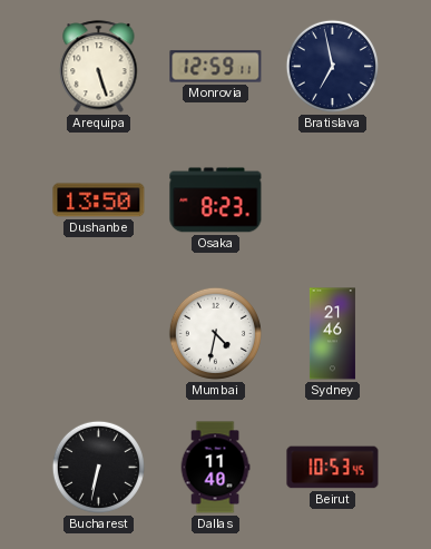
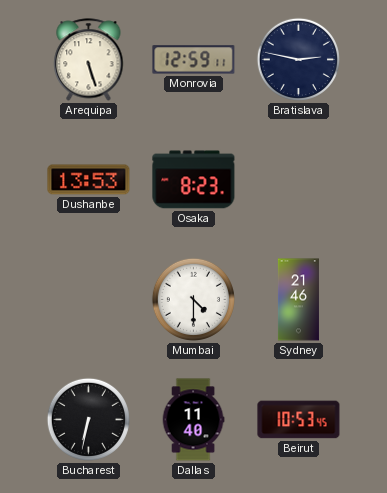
Bratislava: 6:58 -> 2:47
Dushanbe: 13:50 -> 13:53
Mumbai: 4:32 -> 4:30
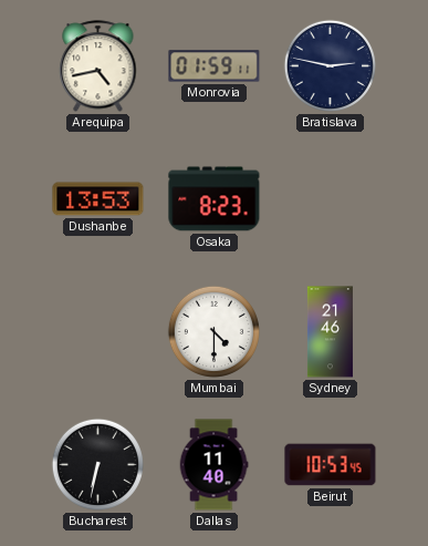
Arequipa: 5:27 -> 4:43
Monrovia: 12:59 -> 01:59
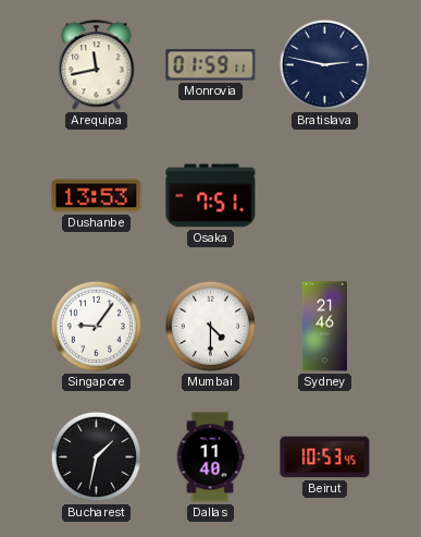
Arequipa: 4:43 -> 11:43
Osaka: 8:23 -> 7:51
Singapore: none -> 9:06
Bucharest: 6:32 -> 1:32
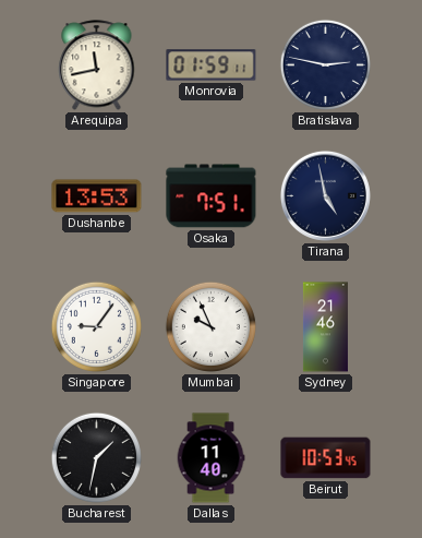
Tirana: none -> 4:58
Mumbai: 4:30 -> 9:56
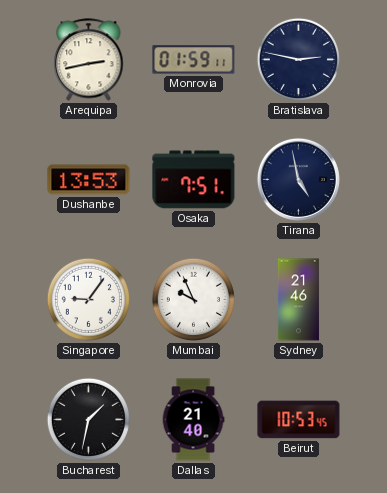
Arequipa: 11:43 -> 2:43
Dallas: 11:40 -> 21:40
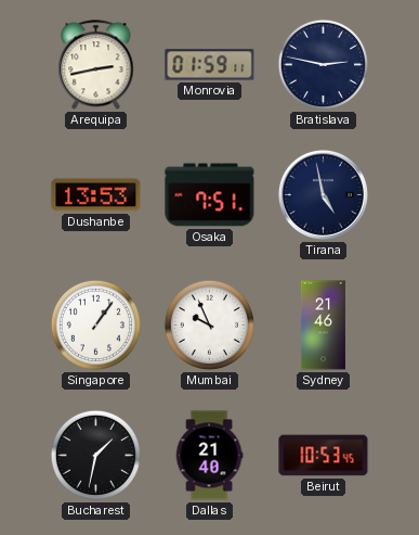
Singapore: 9:06 -> 1:06
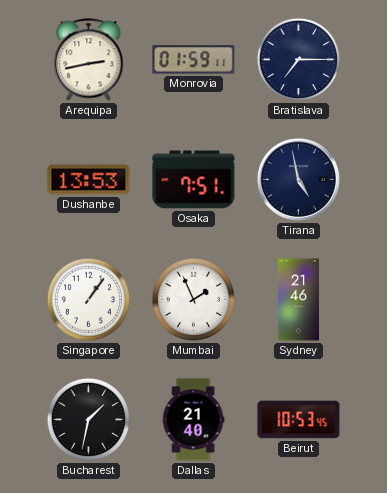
Bratislava: 2:47 -> 7:15
Mumbai: 9:56 -> 1:56
